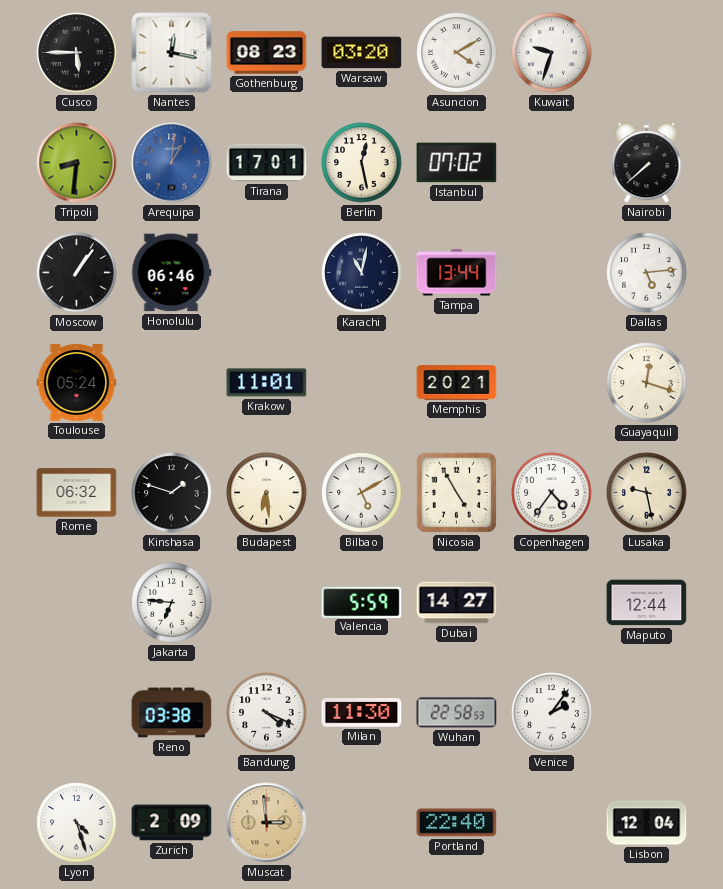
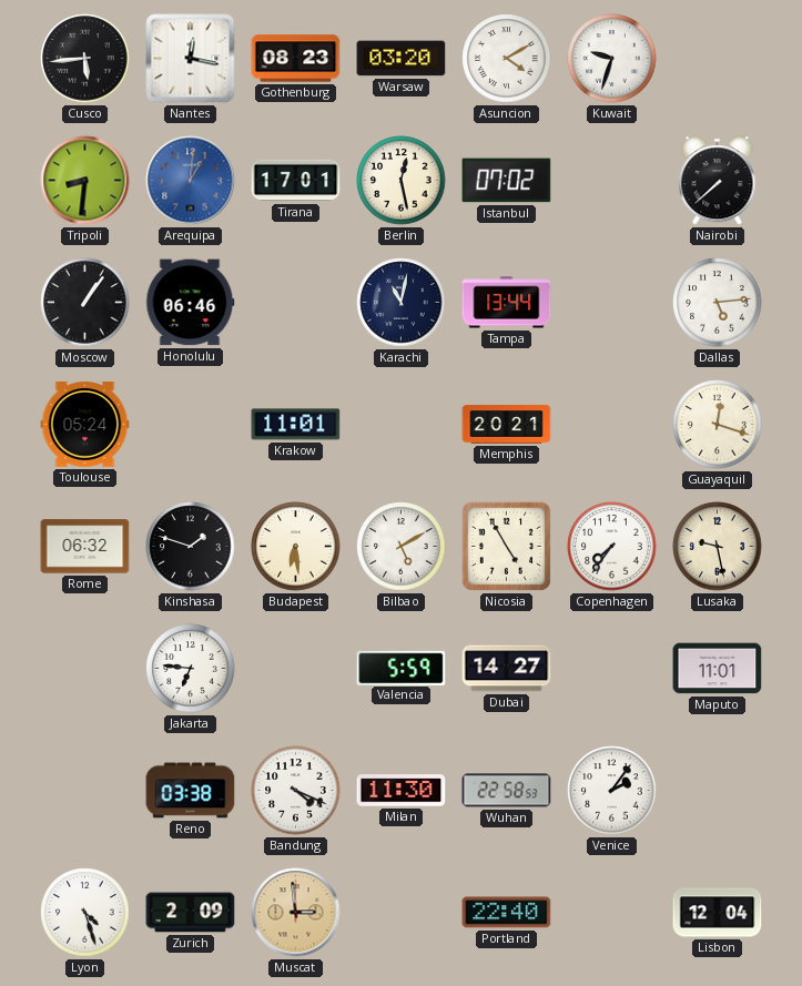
Cusco: 5:45 -> 5:44
Copenhagen: 4:36 -> 7:36
Maputo: 12:44 -> 11:01
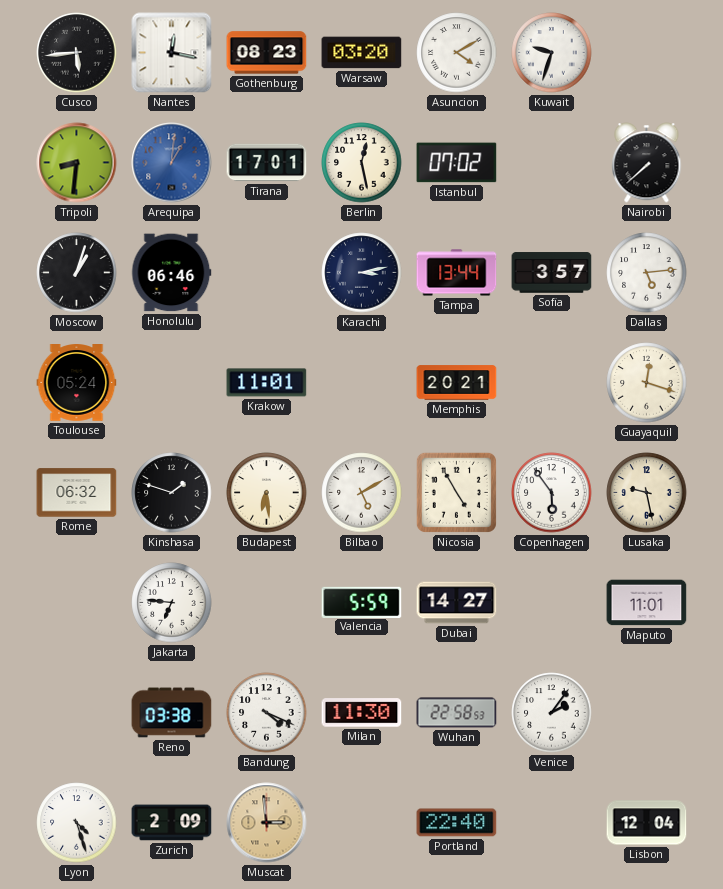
Moscow: 1:06 -> 1:03
Karachi: 11:02 -> 3:13
Sofia: none -> 3:57
Copenhagen: 7:36 -> 5:54
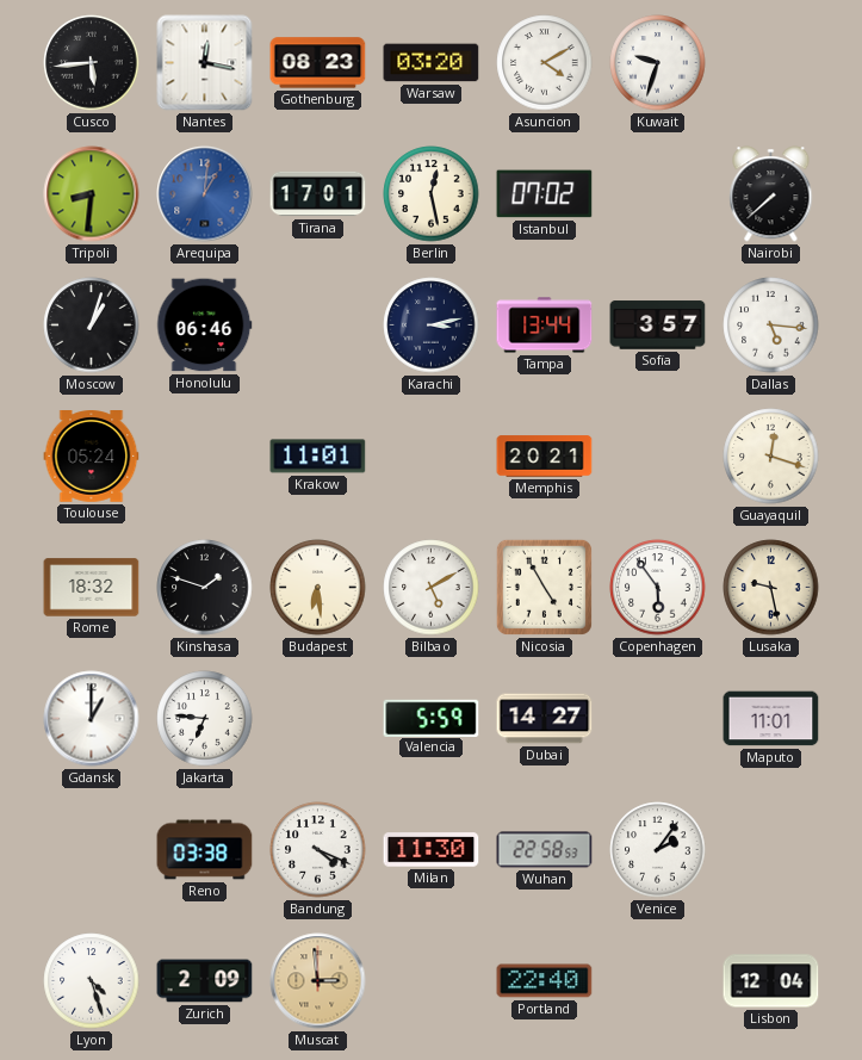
Dallas: 5:14 -> 5:16
Rome: 06:32 -> 18:32
Gdansk: none -> 1:00
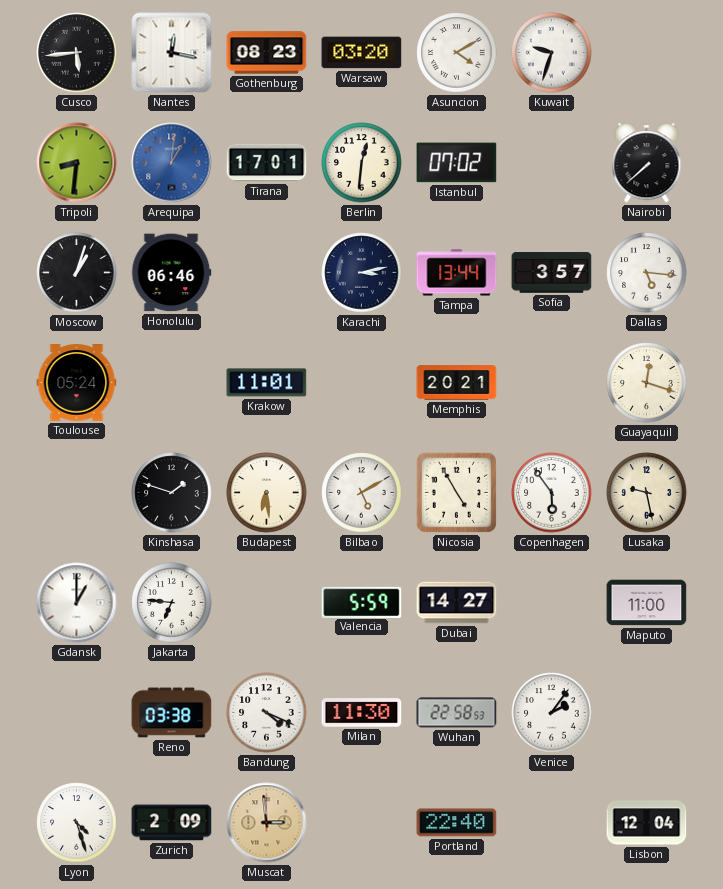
Berlin: 12:28 -> 12:31
Rome: 18:32 -> none
Maputo: 11:01 -> 11:00
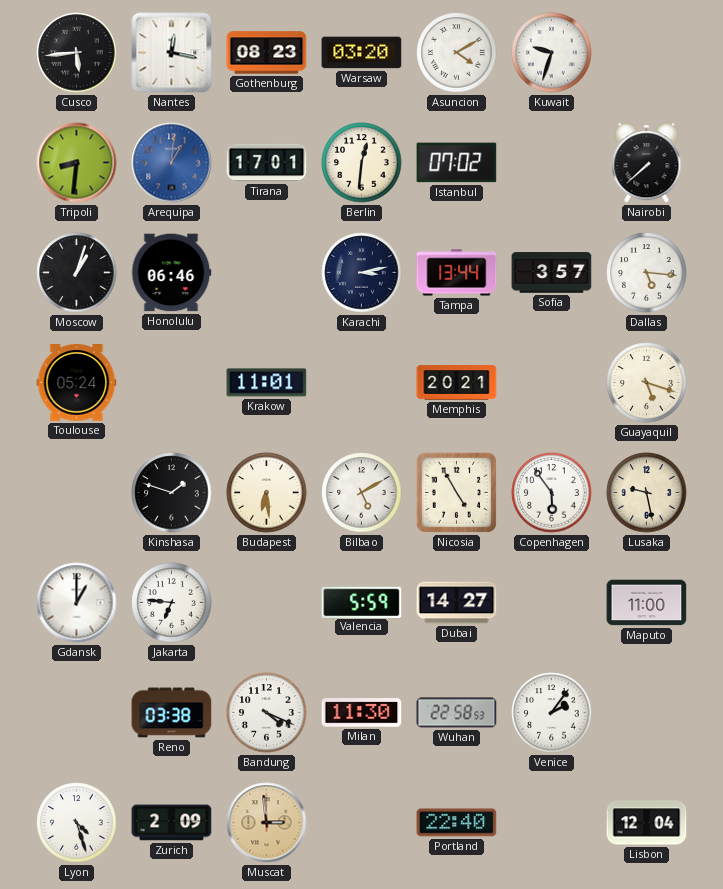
Guayaquil: 12:18 -> 5:18
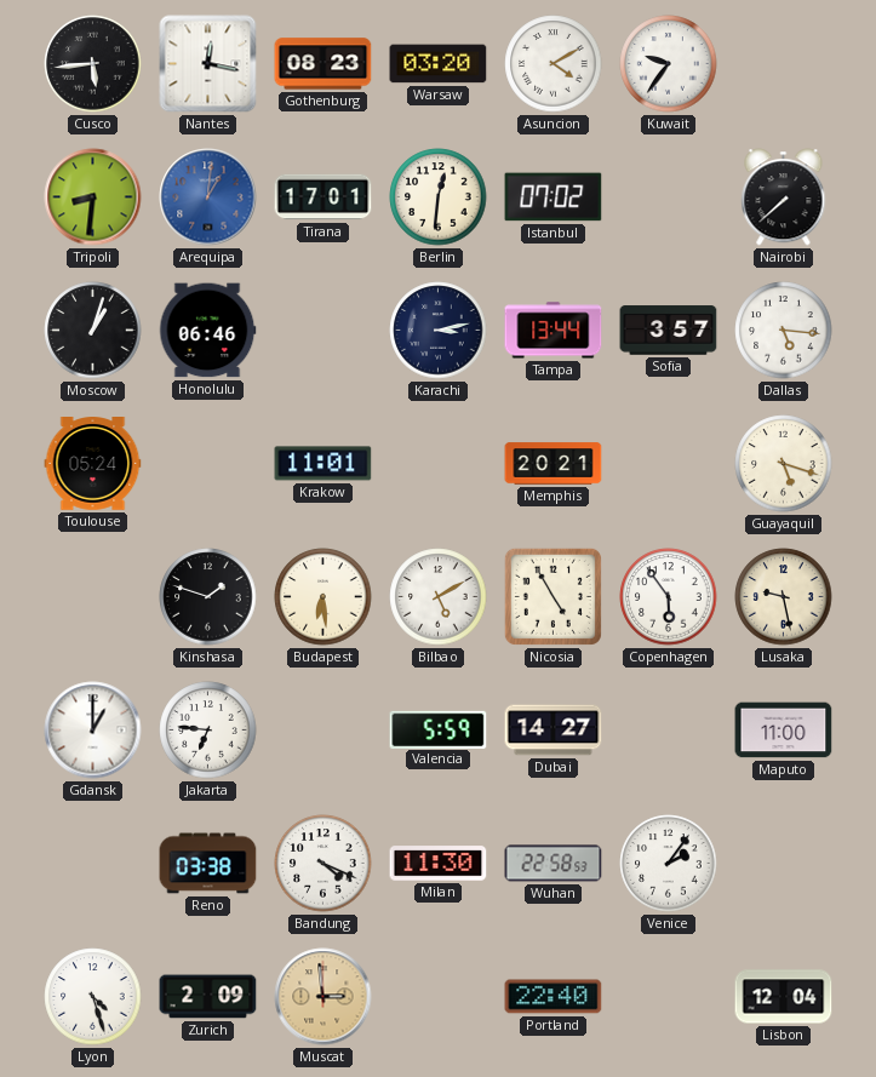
Kuwait: 9:33 -> 9:36
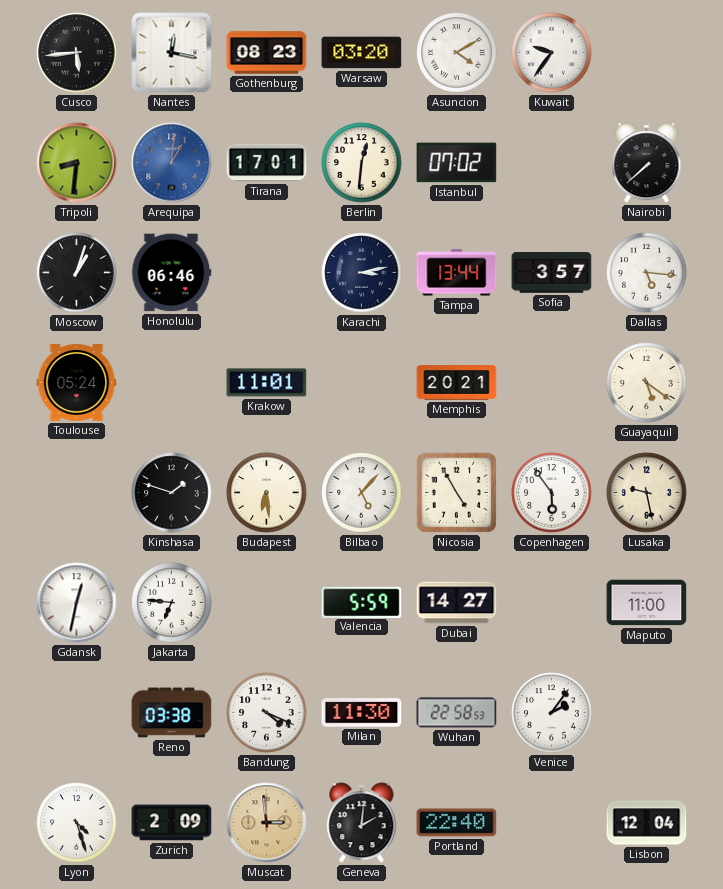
Guayaquil: 5:18 -> 5:21
Bilbao: 5:10 -> 5:07
Gdansk: 1:00 -> 12:32
Geneva: none -> 2:01
